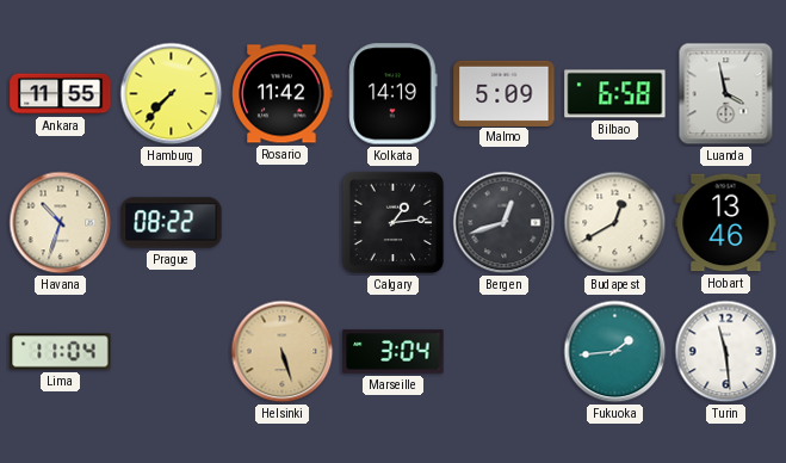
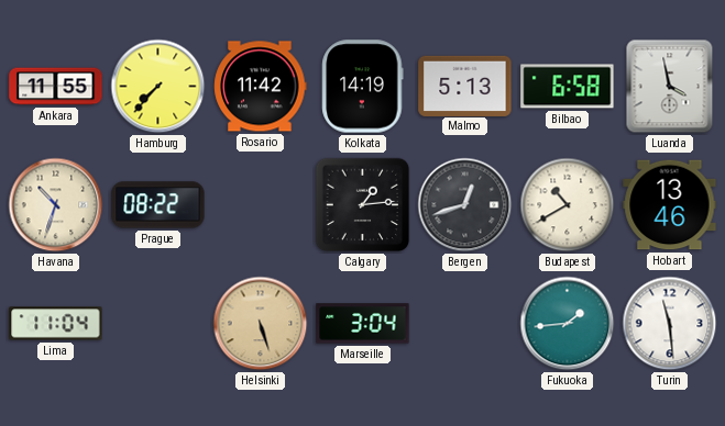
Malmo: 5:09 -> 5:13
Budapest: 12:40 -> 10:40
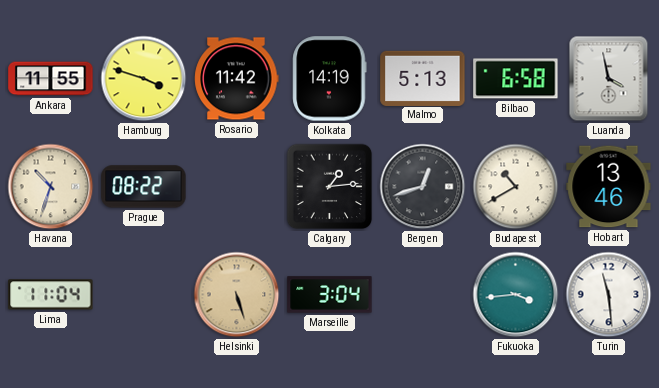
Hamburg: 7:37 -> 3:48
Fukuoka: 1:44 -> 3:44
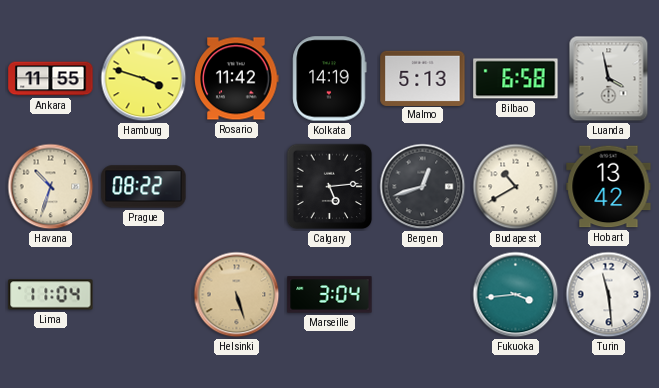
Calgary: 1:14 -> 5:14
Hobart: 13:46 -> 13:42
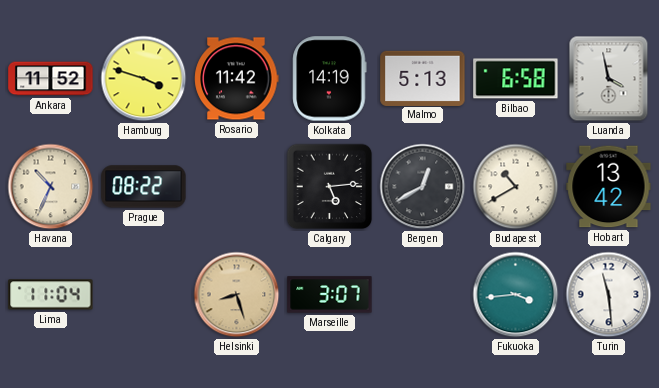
Ankara: 11:55 -> 11:52
Havana: 10:33 -> 10:34
Bergen: 12:42 -> 12:40
Helsinki: 5:27 -> 8:27
Marseille: 3:04 -> 3:07
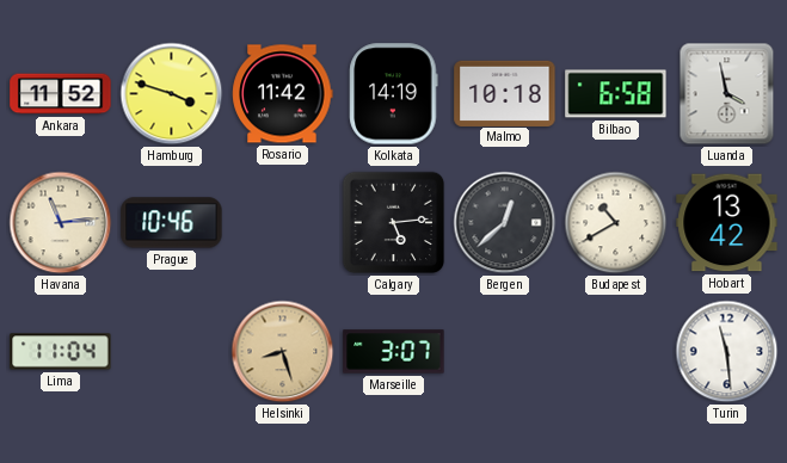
Malmo: 5:13 -> 10:18
Havana: 10:34 -> 11:14
Prague: 08:22 -> 10:46
Bergen: 12:40 -> 12:38
Fukuoka: 3:44 -> none
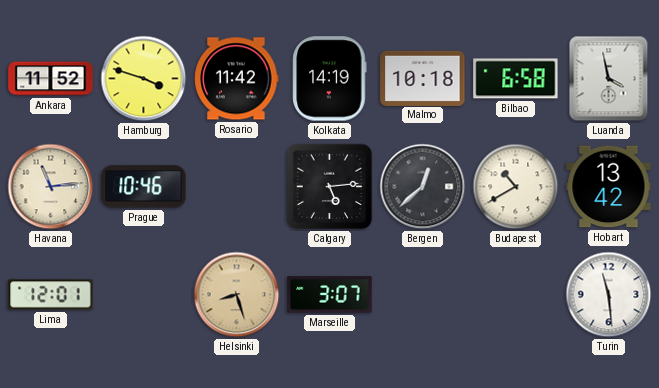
Lima: 11:04 -> 12:01
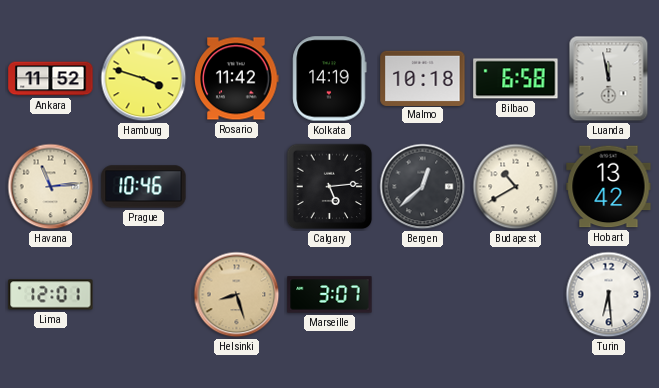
Luanda: 3:58 -> 11:58
Turin: 11:29 -> 6:29
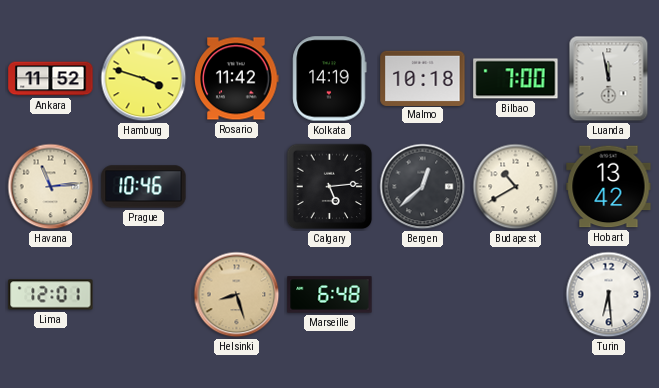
Bilbao: 6:58 -> 7:00
Marseille: 3:07 -> 6:48
